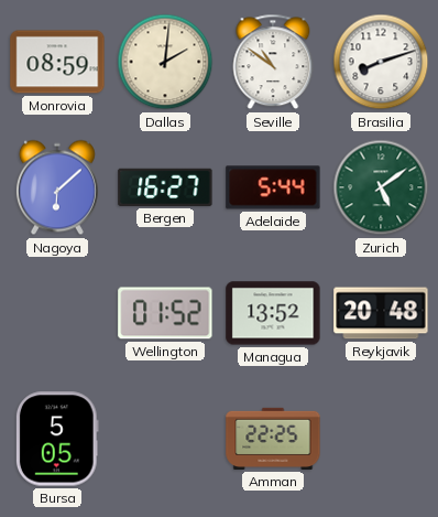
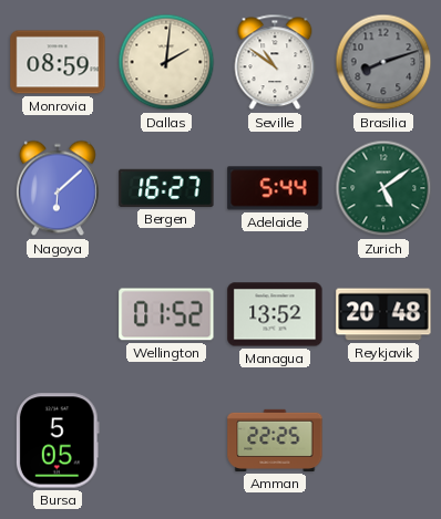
Brasilia dial: white -> grey
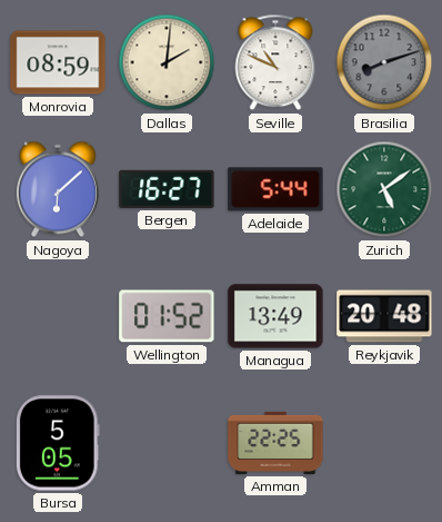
Seville: 10:51 -> 10:49
Managua: 13:52 -> 13:49
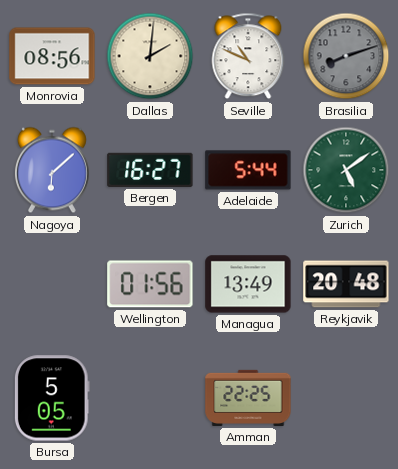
Monrovia: 08:59 -> 08:56
Wellington: 01:52 -> 01:56
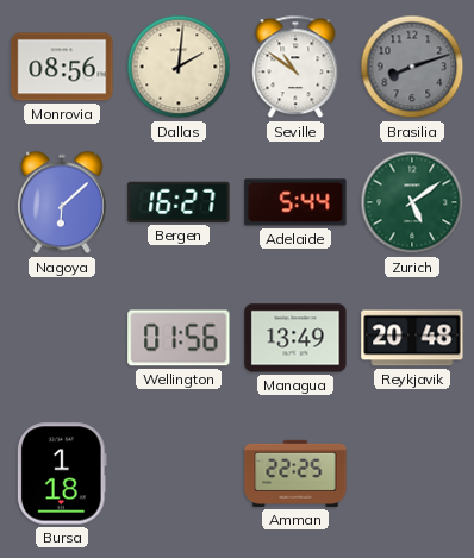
Seville: 10:49 -> 10:51
Bursa: 5:05 -> 1:18
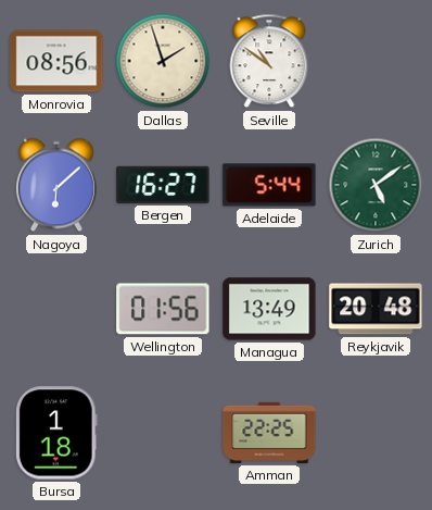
Dallas: 2:01 -> 1:57
Brasilia: 8:12 -> none
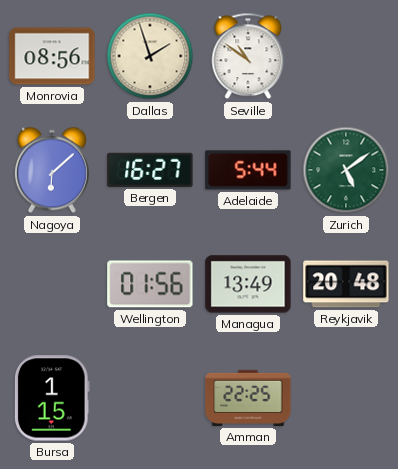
Bursa: 1:18 -> 1:15
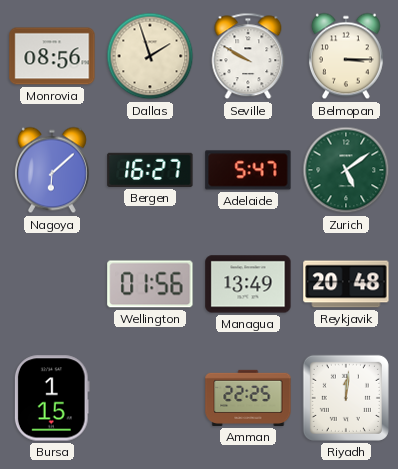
Seville: 10:51 -> 9:50
Belmopan: none -> 3:15
Adelaide: 5:44 -> 5:47
Riyadh: none -> 12:01
